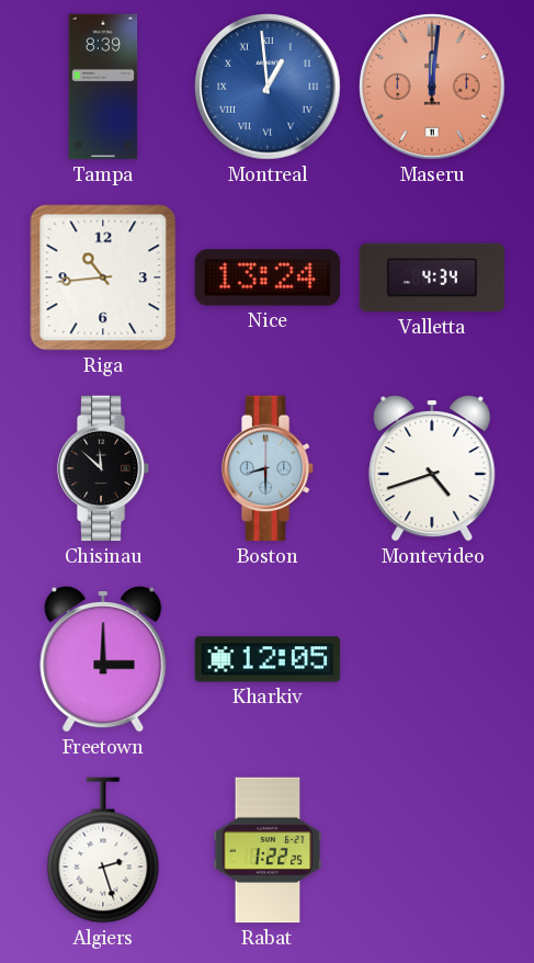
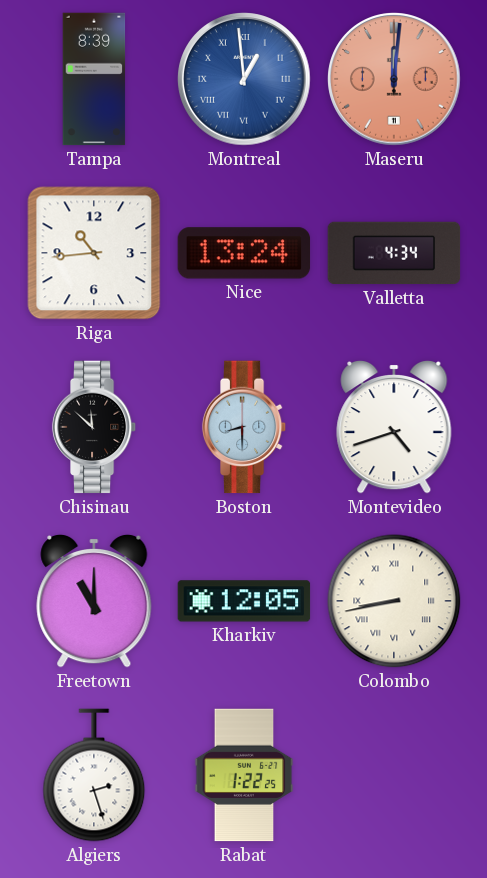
Freetown: 3:00 -> 11:00
Colombo: none -> 8:43
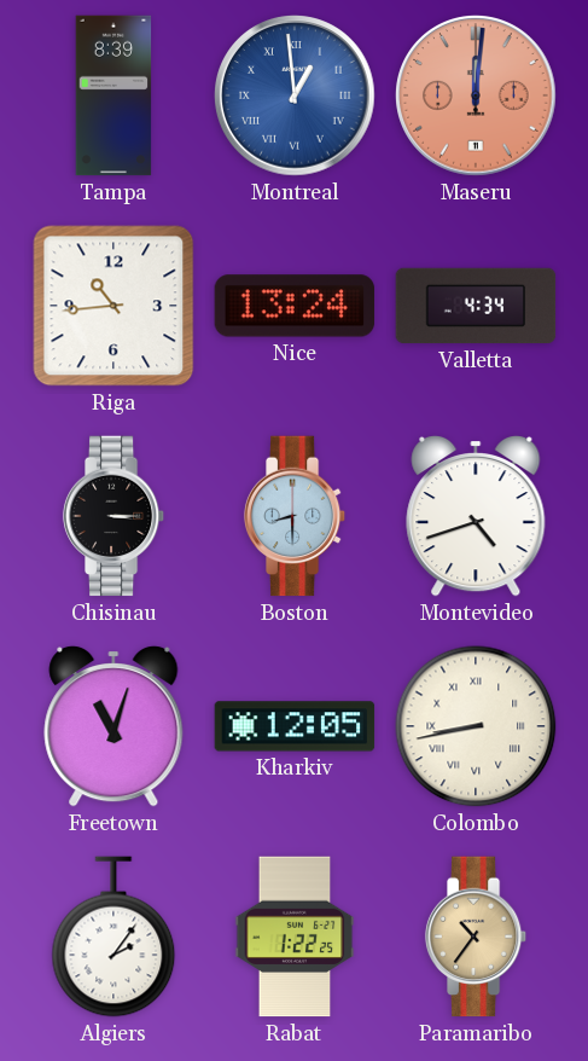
Chisinau: 11:52 -> 3:15
Freetown: 11:00 -> 11:03
Algiers: 2:27 -> 2:06
Paramaribo: none -> 10:36
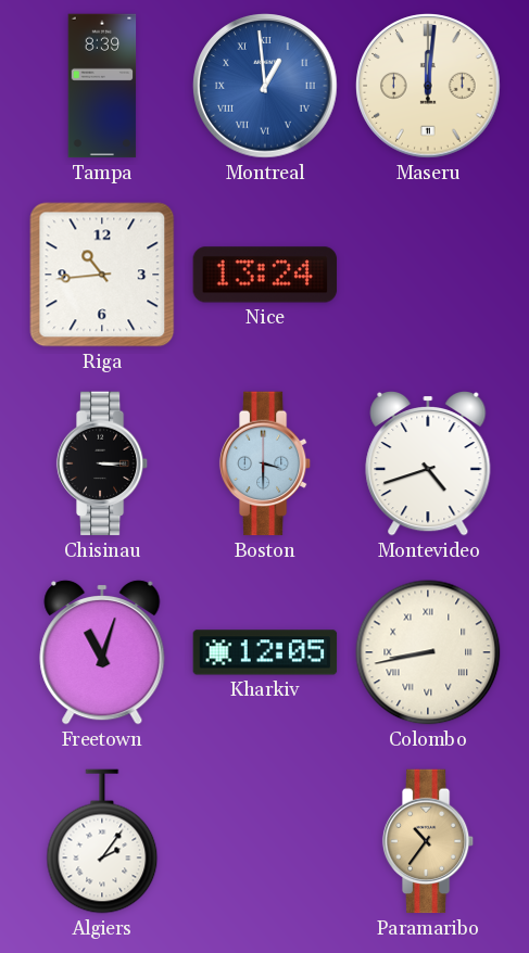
Maseru dial: salmon -> cream
Valletta: 4:34 -> none
Boston: 8:30 -> 3:30
Rabat: 1:22 -> none
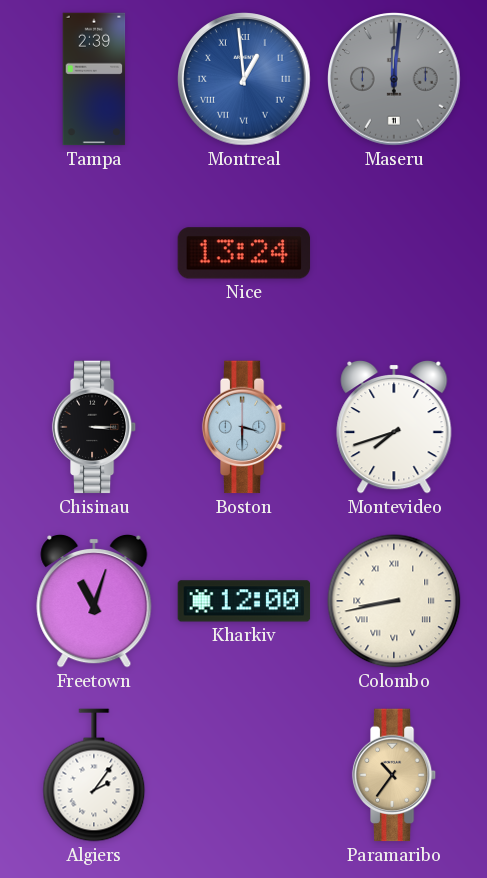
Tampa: 8:39 -> 2:39
Maseru dial: cream -> grey
Riga: 10:44 -> none
Montevideo: 4:42 -> 7:42
Kharkiv: 12:05 -> 12:00
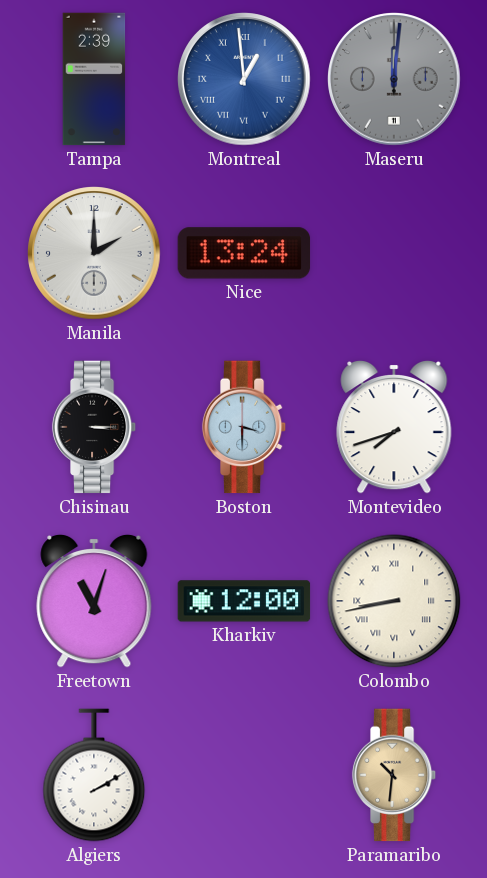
Manila: none -> 2:00
Algiers: 2:06 -> 2:10
Paramaribo: 10:36 -> 10:31
